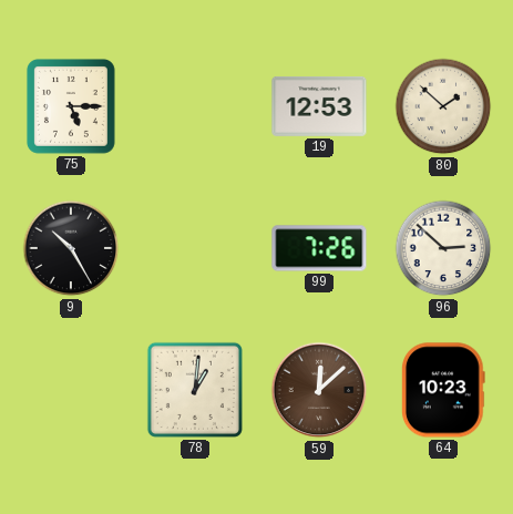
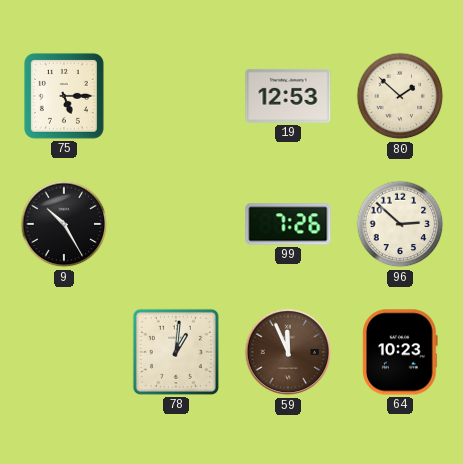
59: 12:08 -> 11:56
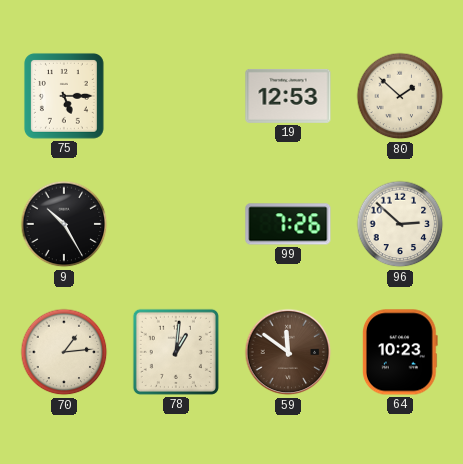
70: none -> 1:14
59: 11:56 -> 11:51
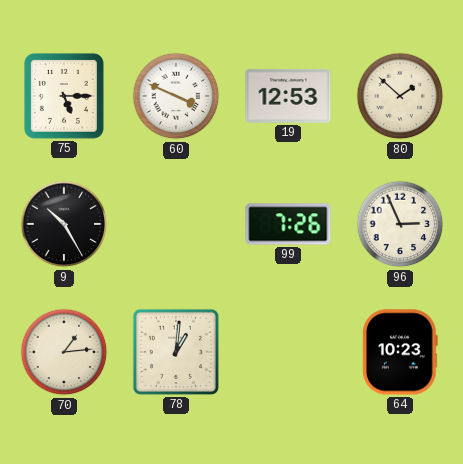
60: none -> 3:49
96: 2:52 -> 2:56
59: 11:51 -> none
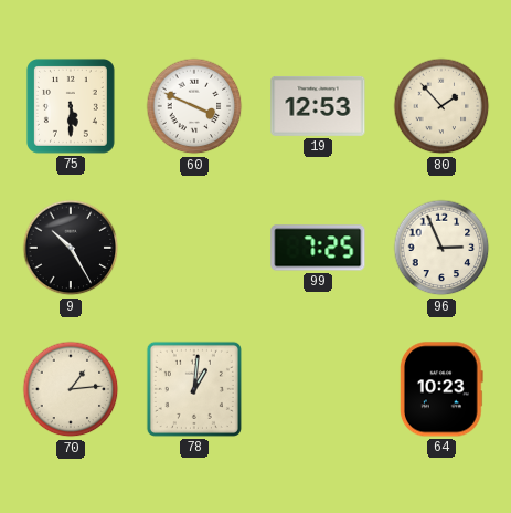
75: 5:15 -> 5:30
80: 1:52 -> 1:53
99: 7:26 -> 7:25
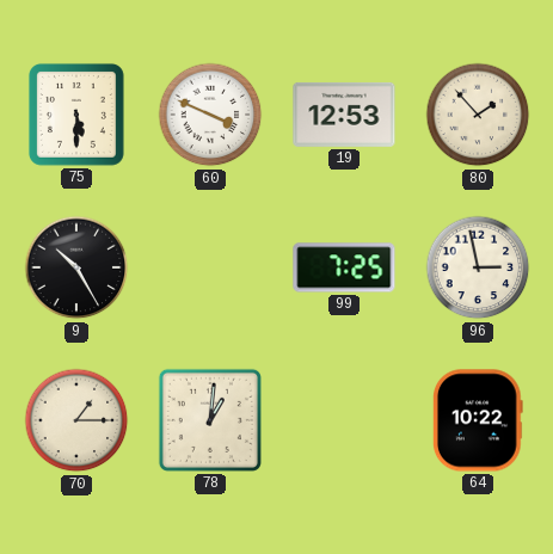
96: 2:56 -> 2:58
70: 1:14 -> 1:15
64: 10:23 -> 10:22
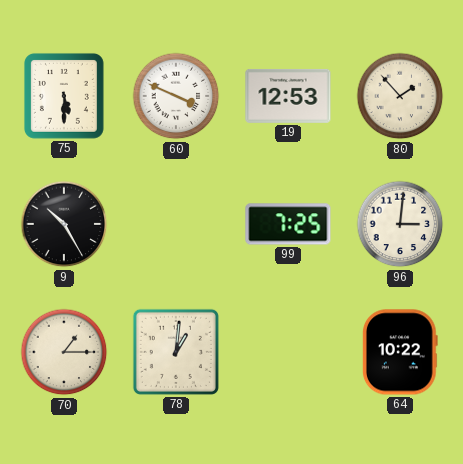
96: 2:58 -> 3:01
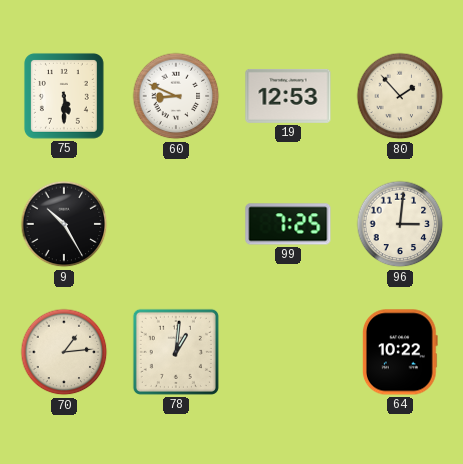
60: 3:49 -> 8:49
70: 1:15 -> 1:14
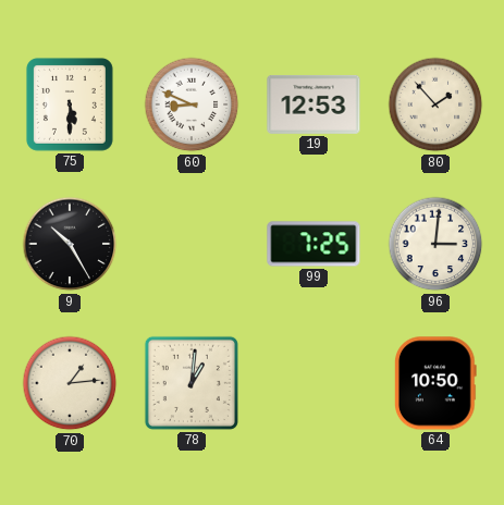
64: 10:22 -> 10:50
